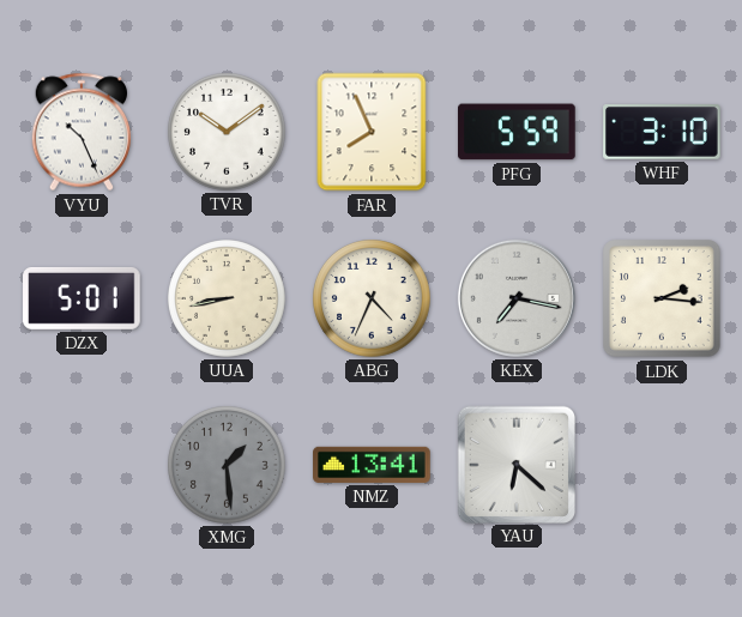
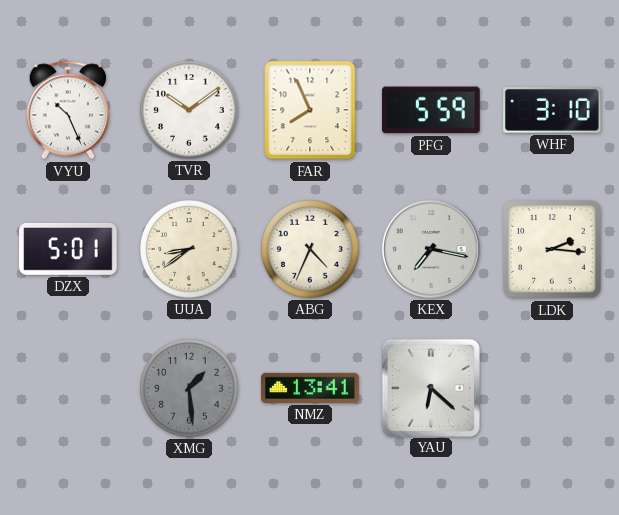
UUA: 8:43 -> 8:39
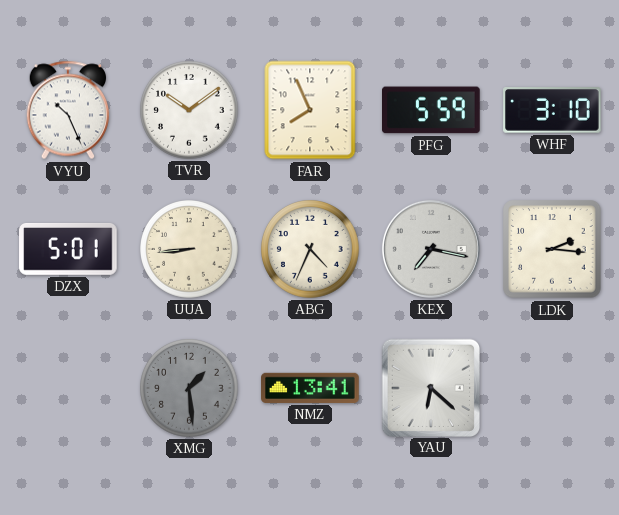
UUA: 8:39 -> 8:44
